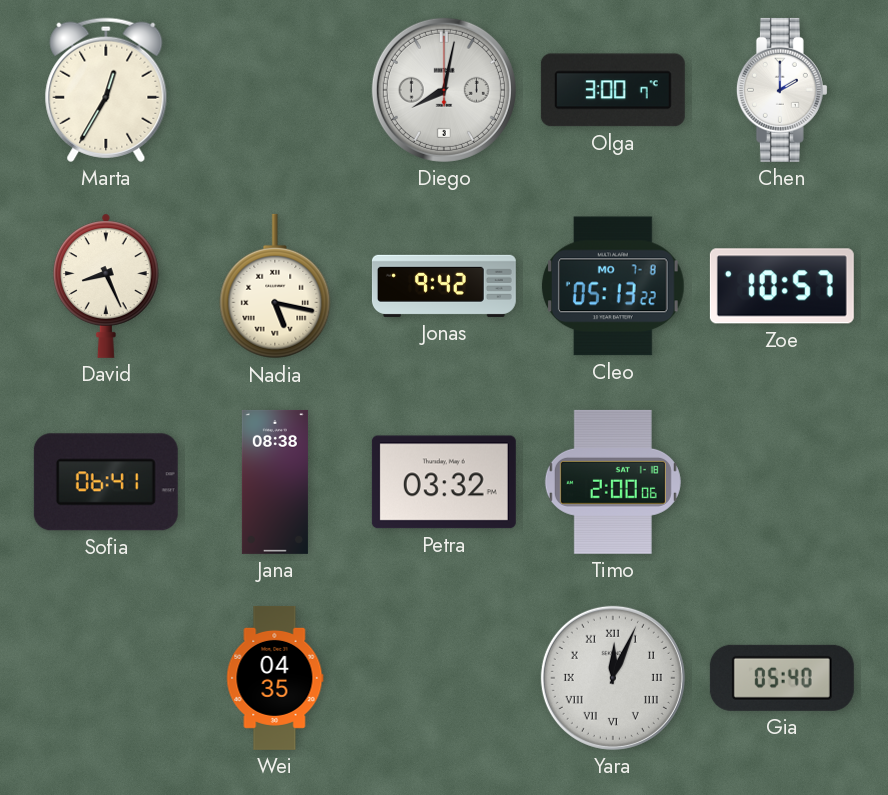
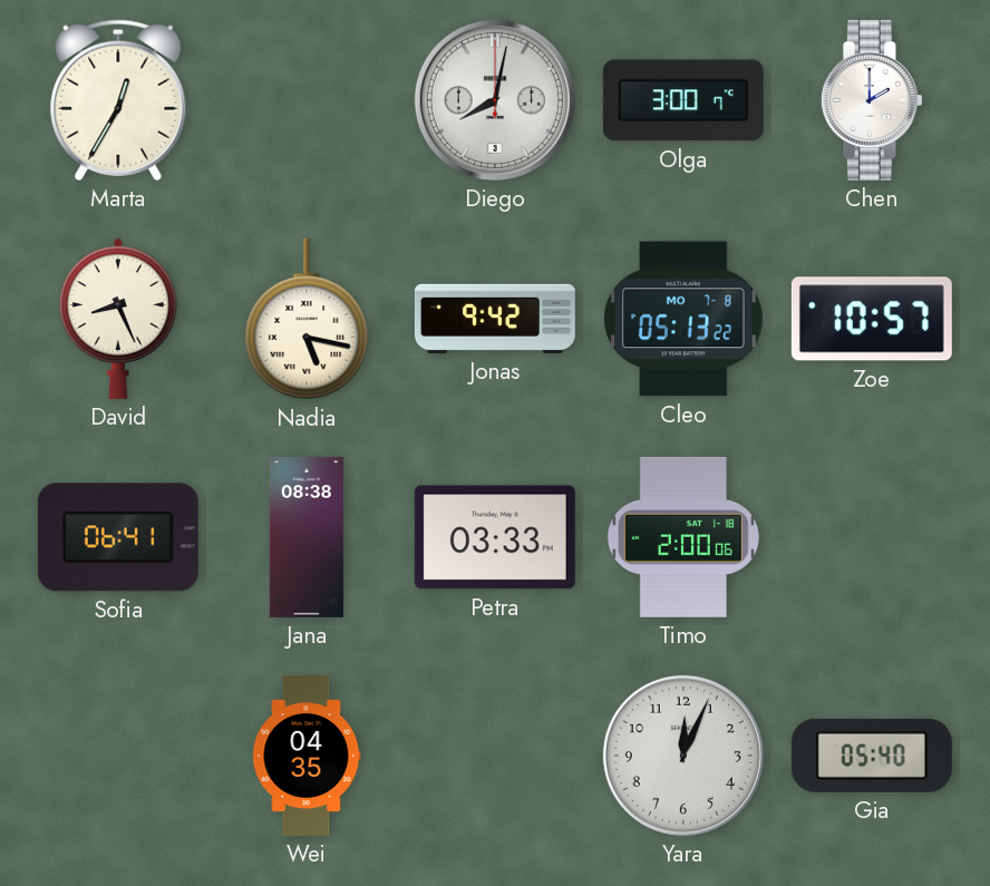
Petra: 03:32 -> 03:33
Yara numerals: Roman -> Arabic
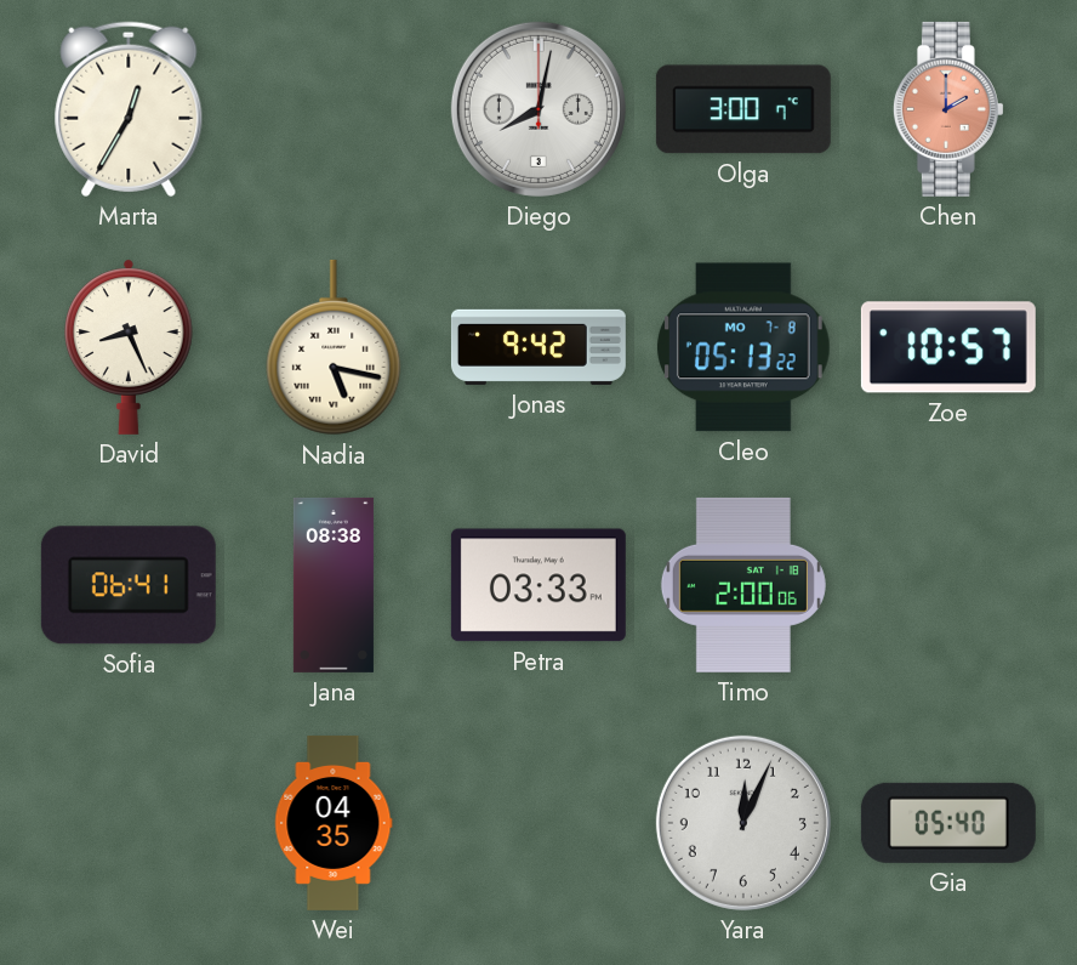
Chen dial: white -> salmon
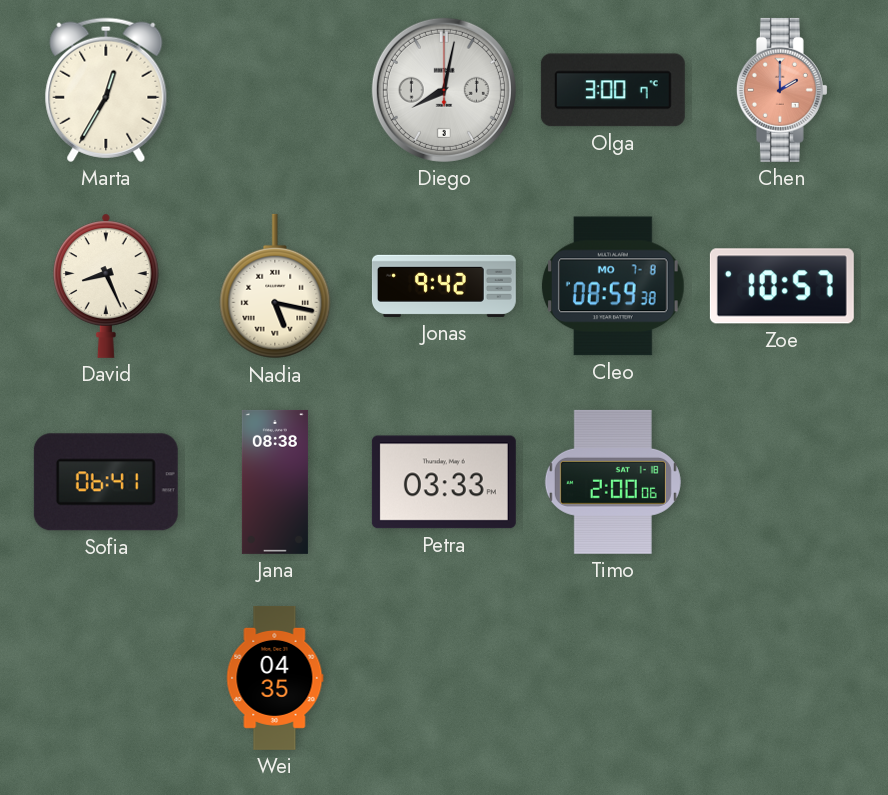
Cleo: 05:13 -> 08:59
Yara: 12:04 -> none
Gia: 05:40 -> none
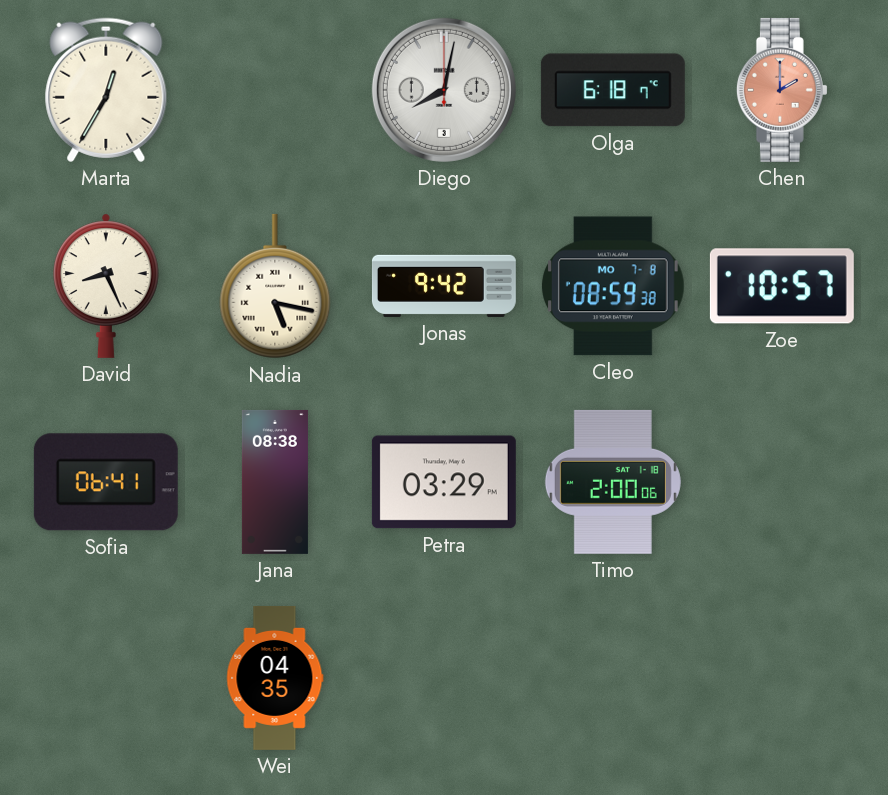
Olga: 3:00 -> 6:18
Petra: 03:33 -> 03:29
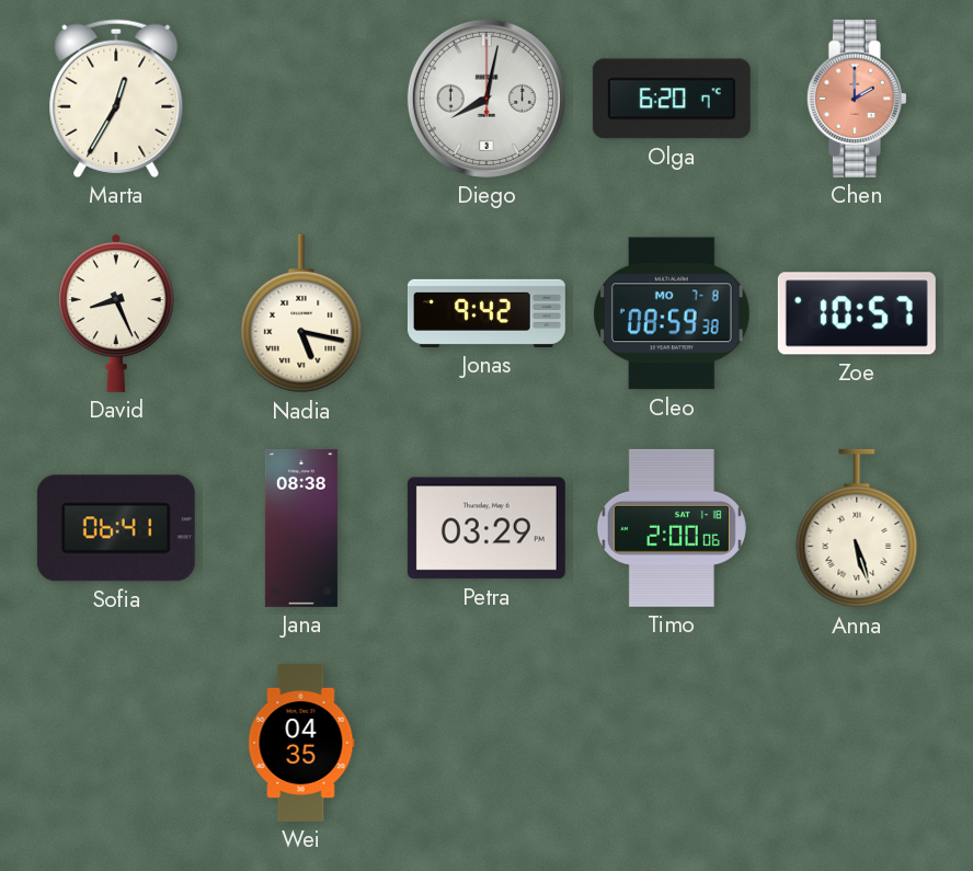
Olga: 6:18 -> 6:20
Anna: none -> 5:27
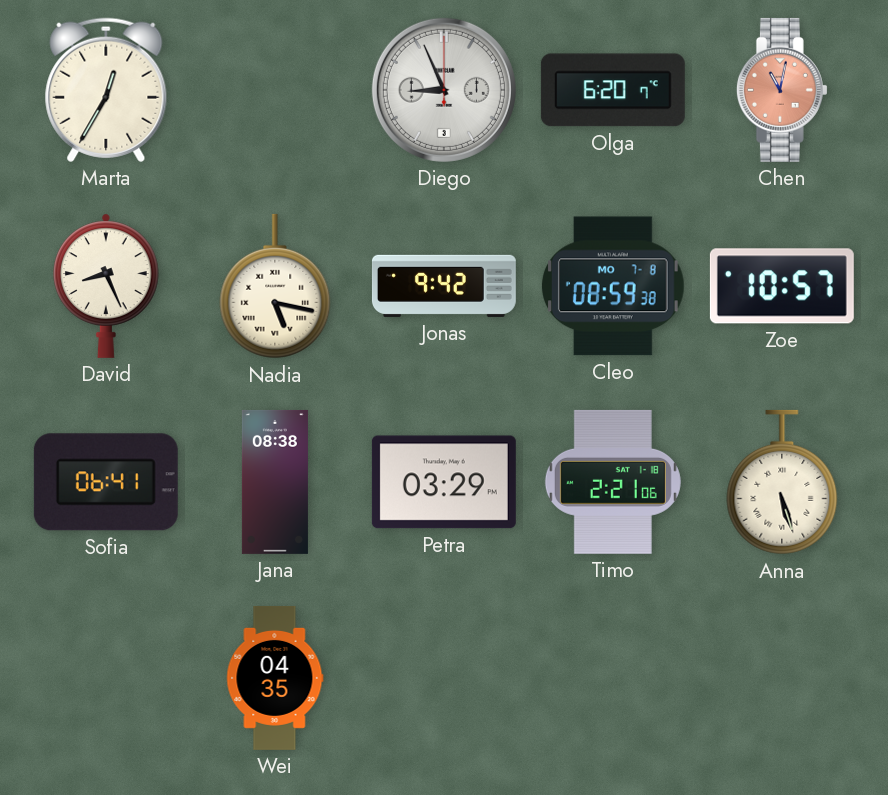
Diego: 8:02 -> 8:56
Chen: 2:00 -> 11:02
Timo: 2:00 -> 2:21
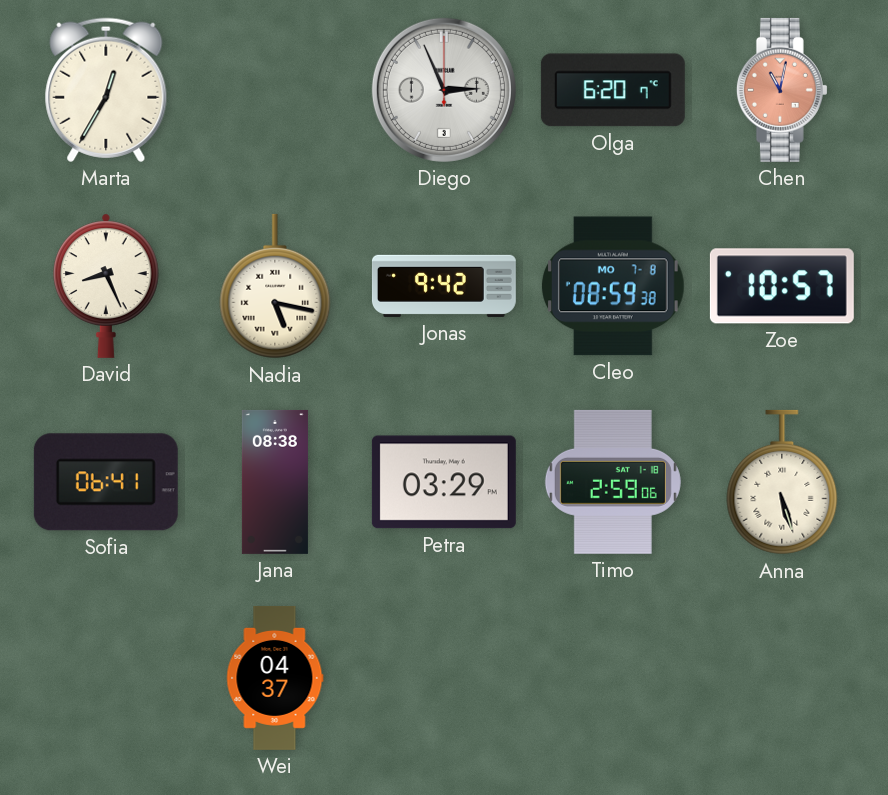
Diego: 8:56 -> 2:56
Timo: 2:21 -> 2:59
Wei: 04:35 -> 04:37
